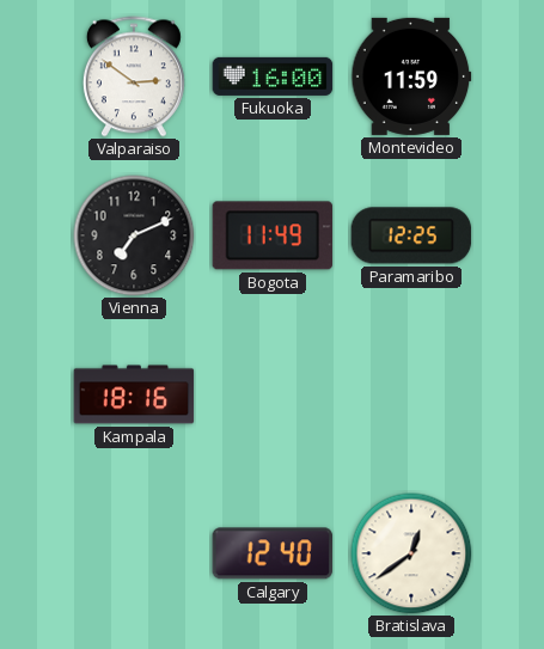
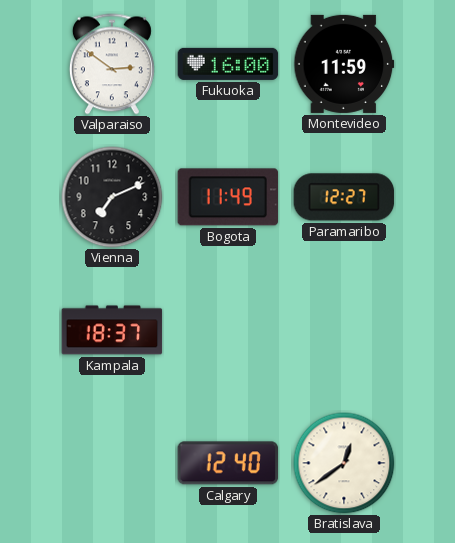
Paramaribo: 12:25 -> 12:27
Kampala: 18:16 -> 18:37
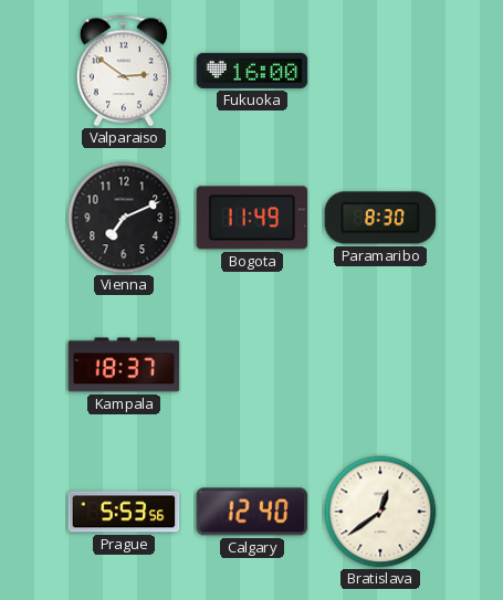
Montevideo: 11:59 -> none
Paramaribo: 12:27 -> 8:30
Prague: none -> 5:53
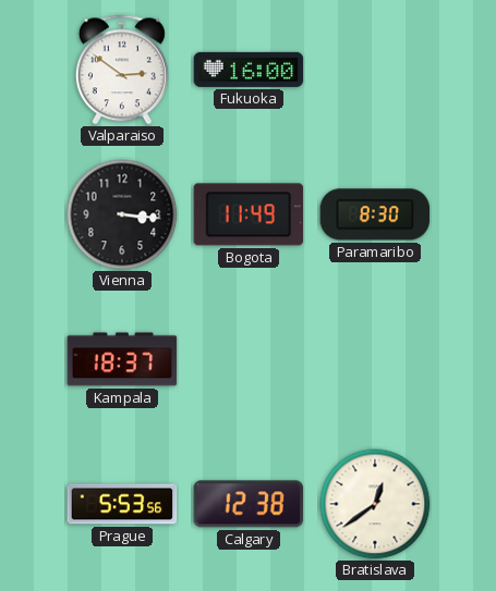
Vienna: 7:11 -> 3:16
Calgary: 12:40 -> 12:38
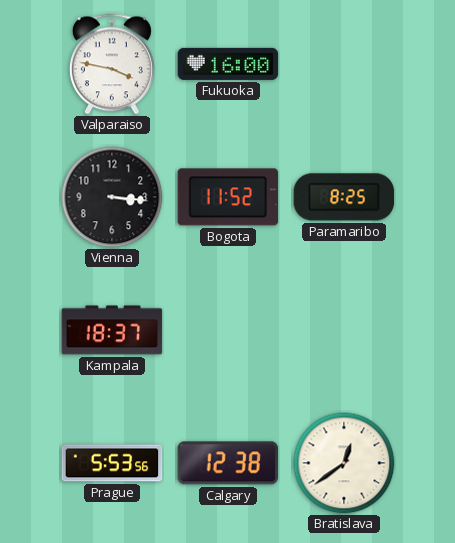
Valparaiso: 2:51 -> 3:47
Bogota: 11:49 -> 11:52
Paramaribo: 8:30 -> 8:25
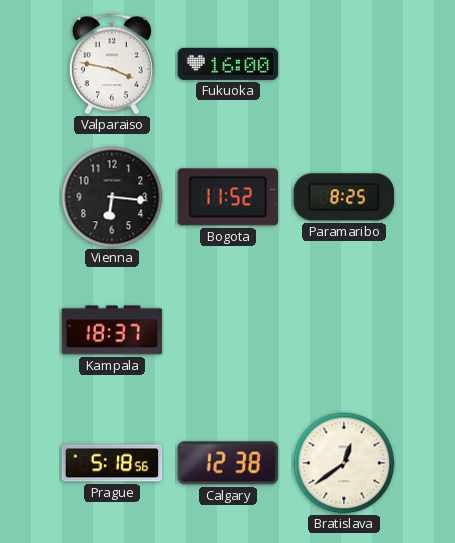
Vienna: 3:16 -> 6:16
Prague: 5:53 -> 5:18
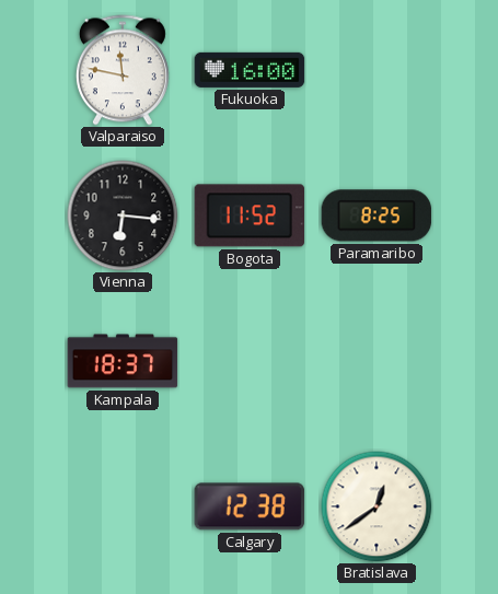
Valparaiso: 3:47 -> 11:47
Prague: 5:18 -> none
